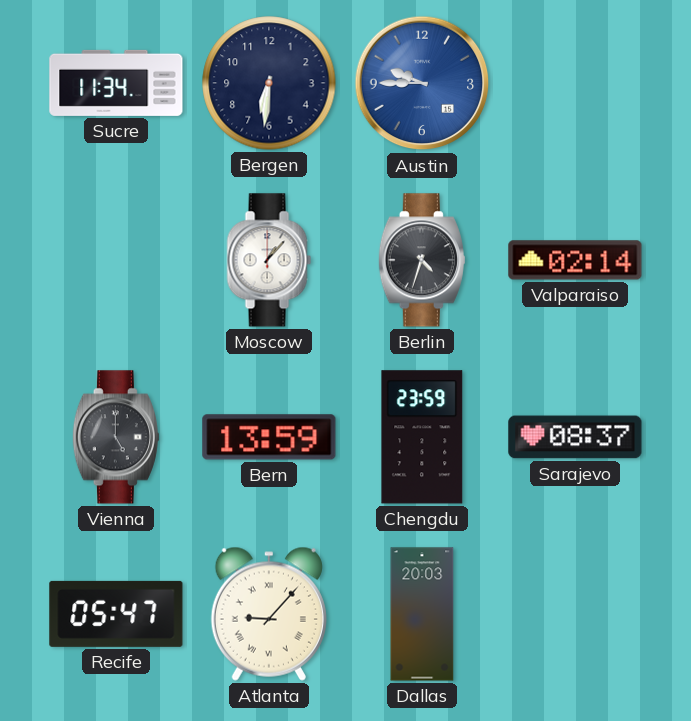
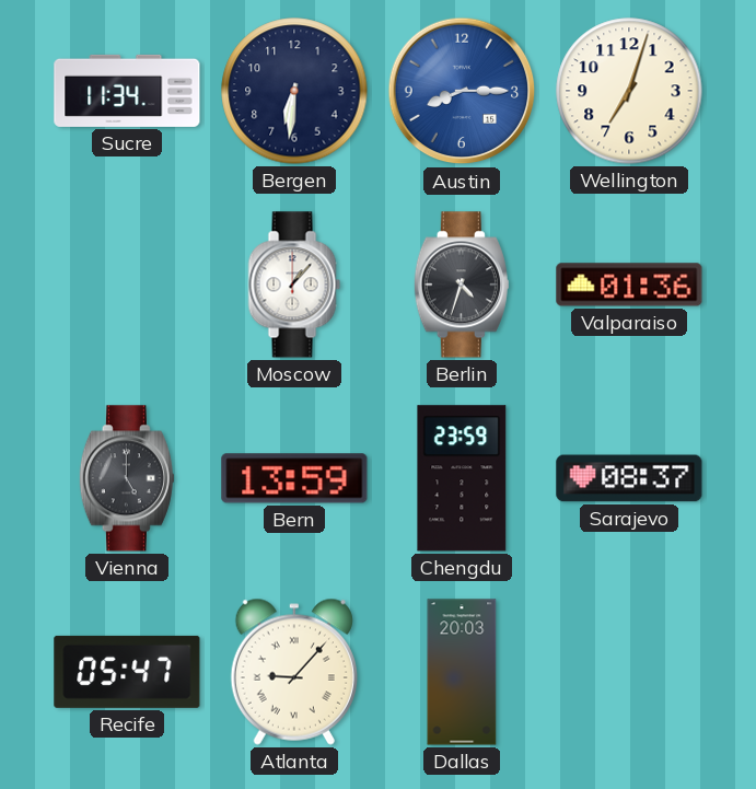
Austin: 9:45 -> 8:15
Wellington: none -> 7:03
Valparaiso: 02:14 -> 01:36
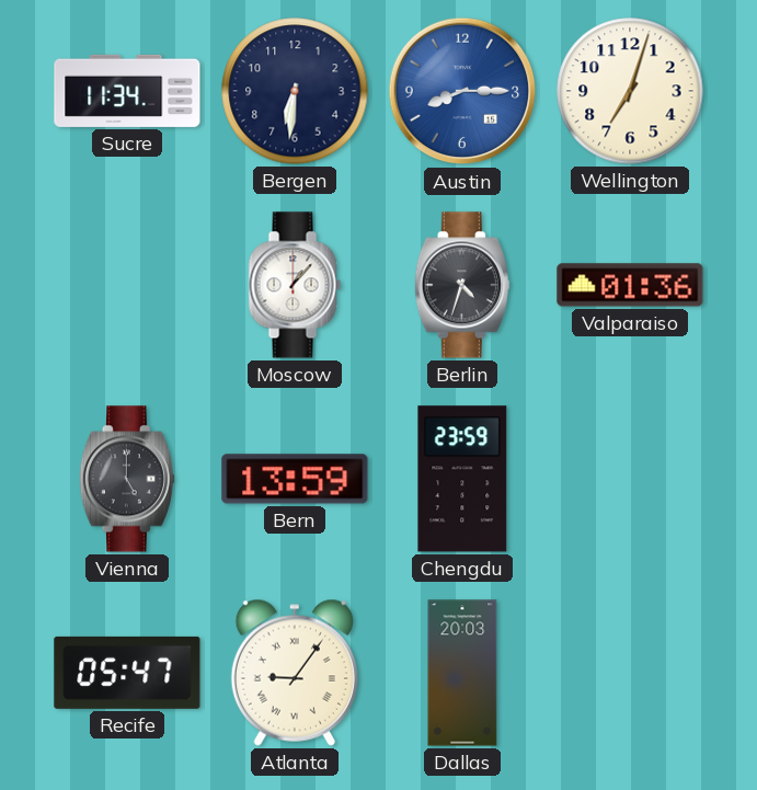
Sarajevo: 08:37 -> none
Atlanta: 9:07 -> 9:06
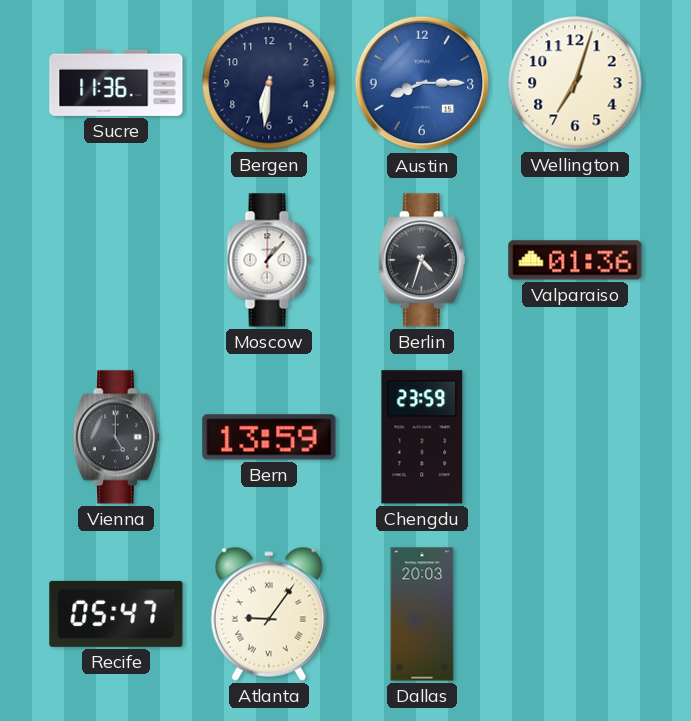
Sucre: 11:34 -> 11:36
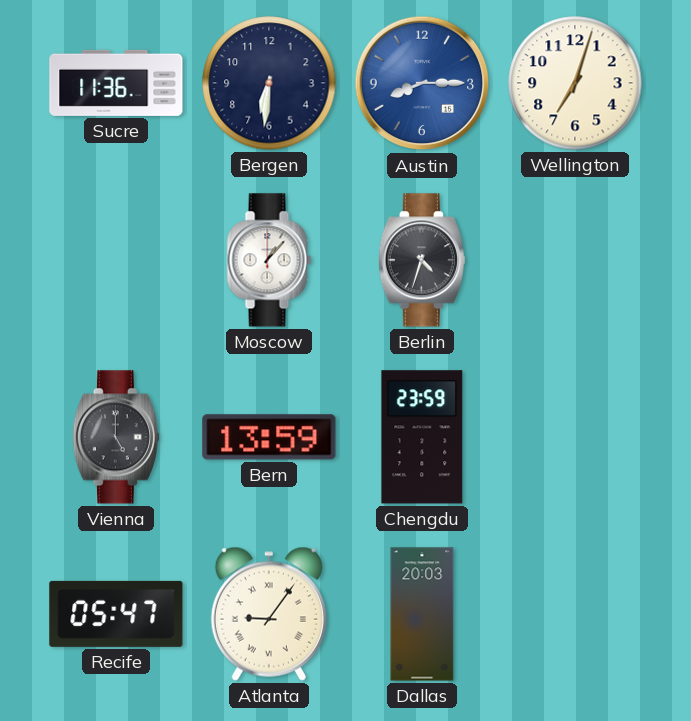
Valparaiso: 01:36 -> none
